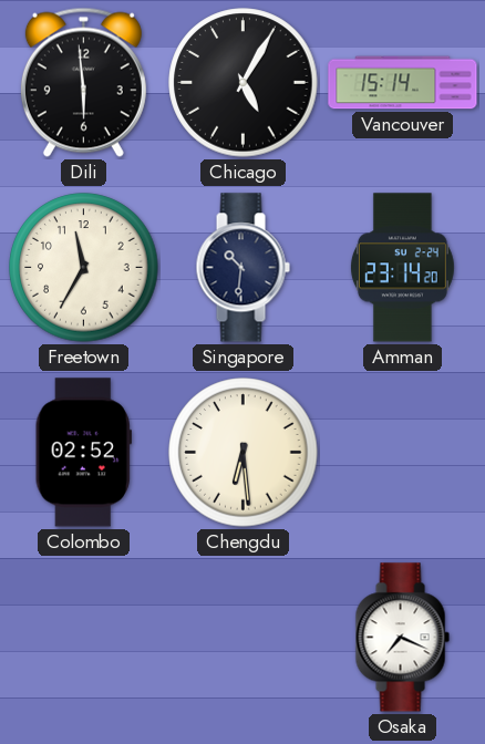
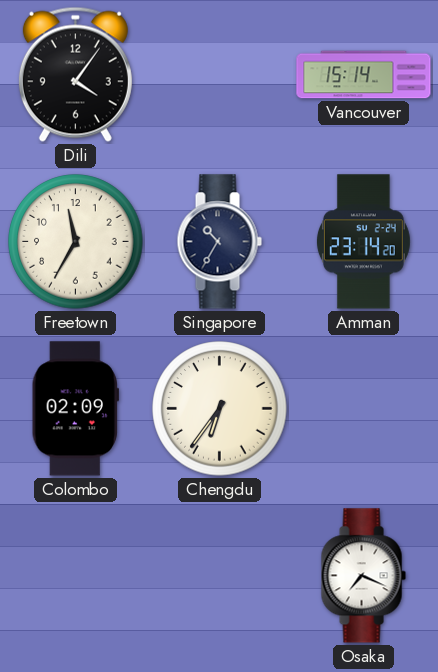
Dili: 5:59 -> 4:06
Chicago: 5:05 -> none
Singapore: 10:31 -> 10:35
Colombo: 02:52 -> 02:09
Chengdu: 6:29 -> 6:36
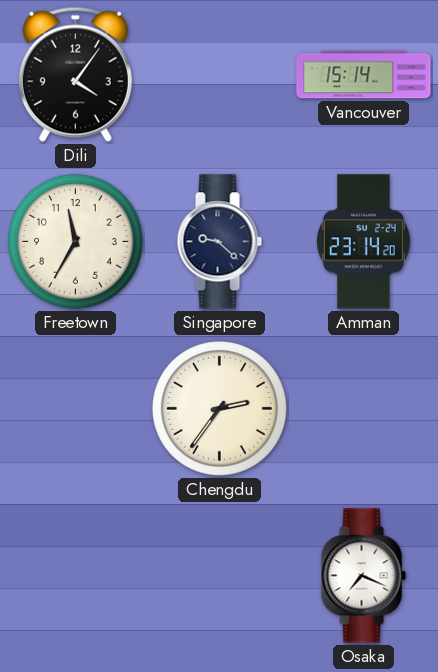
Singapore: 10:35 -> 9:22
Colombo: 02:09 -> none
Chengdu: 6:36 -> 2:36
